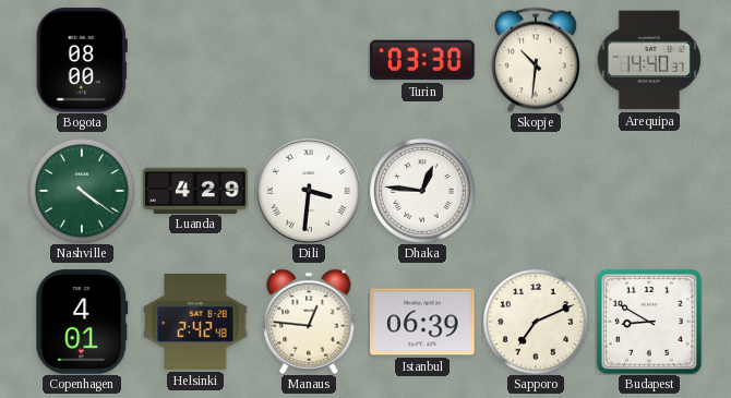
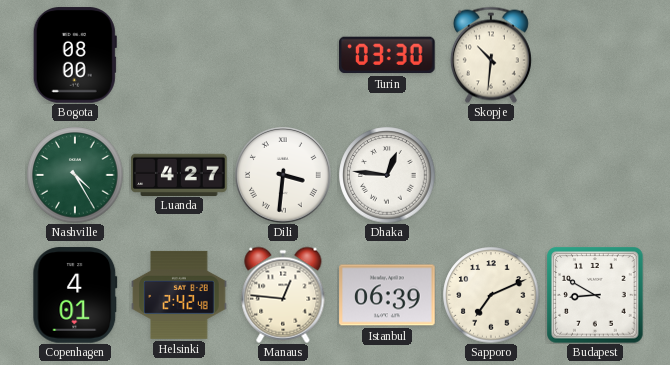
Arequipa: 14:40 -> none
Nashville: 4:21 -> 4:25
Luanda: 4:29 -> 4:27
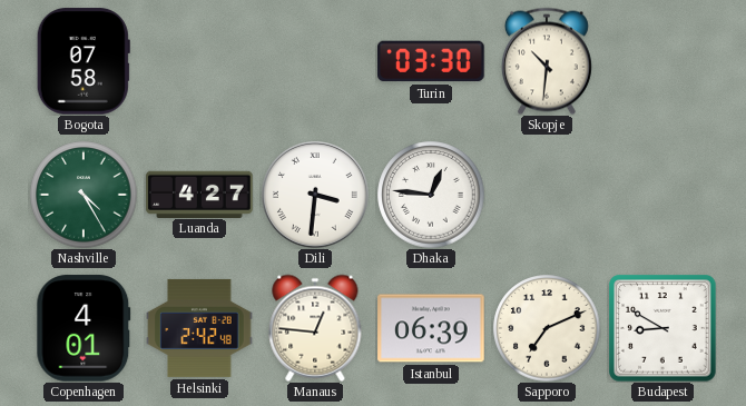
Bogota: 08:00 -> 07:58
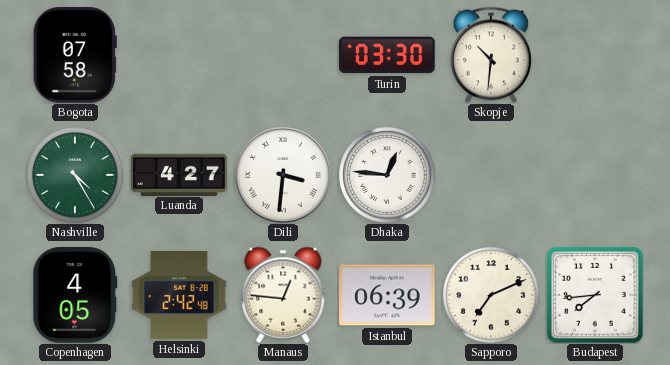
Copenhagen: 4:01 -> 4:05
Budapest: 8:50 -> 7:44
